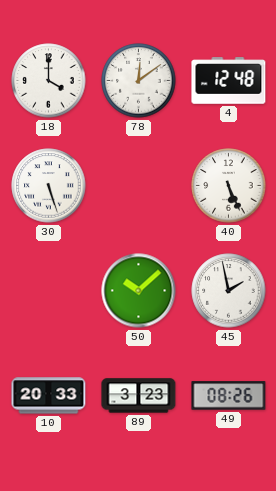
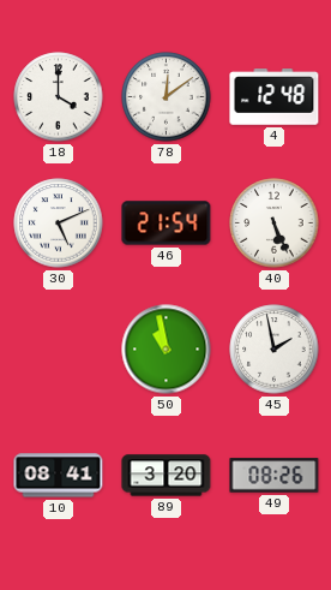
30: 5:27 -> 5:11
46: none -> 21:54
50: 10:08 -> 10:58
10: 20:33 -> 08:41
89: 3:23 -> 3:20
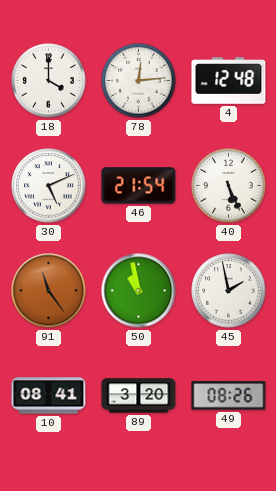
78: 12:09 -> 12:14
91: none -> 11:24
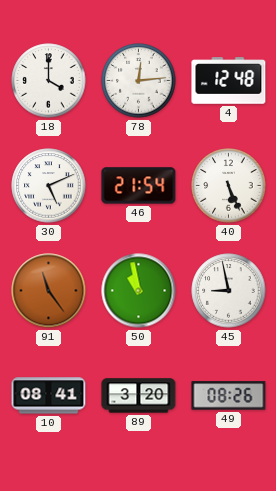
45: 1:58 -> 8:58
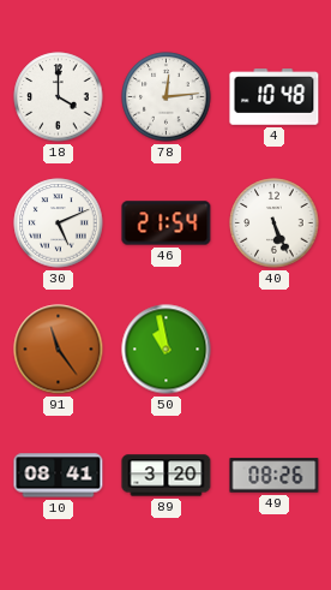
4: 12:48 -> 10:48
45: 8:58 -> none
